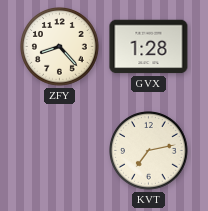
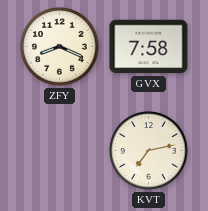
ZFY: 8:23 -> 8:19
GVX: 1:28 -> 7:58
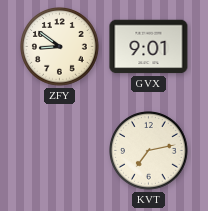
ZFY: 8:19 -> 8:51
GVX: 7:58 -> 9:01
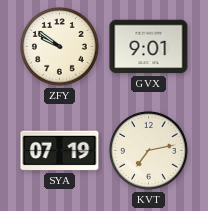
ZFY: 8:51 -> 9:51
SYA: none -> 07:19
